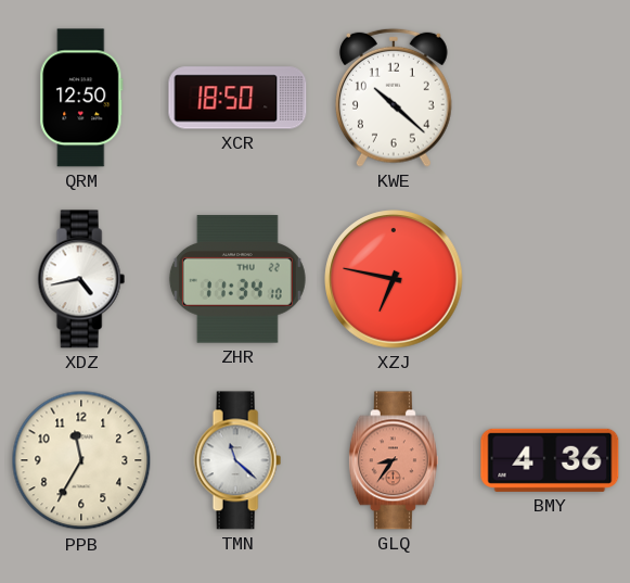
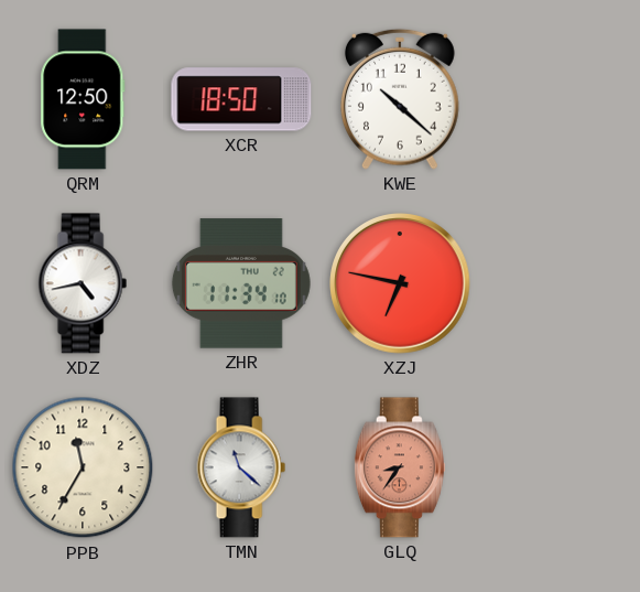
BMY: 4:36 -> none
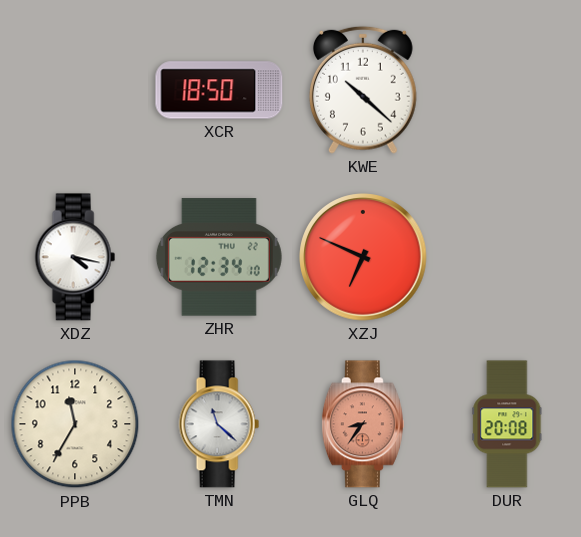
QRM: 12:50 -> none
XDZ: 4:43 -> 4:17
ZHR: 11:34 -> 12:34
XZJ: 6:47 -> 6:49
DUR: none -> 20:08
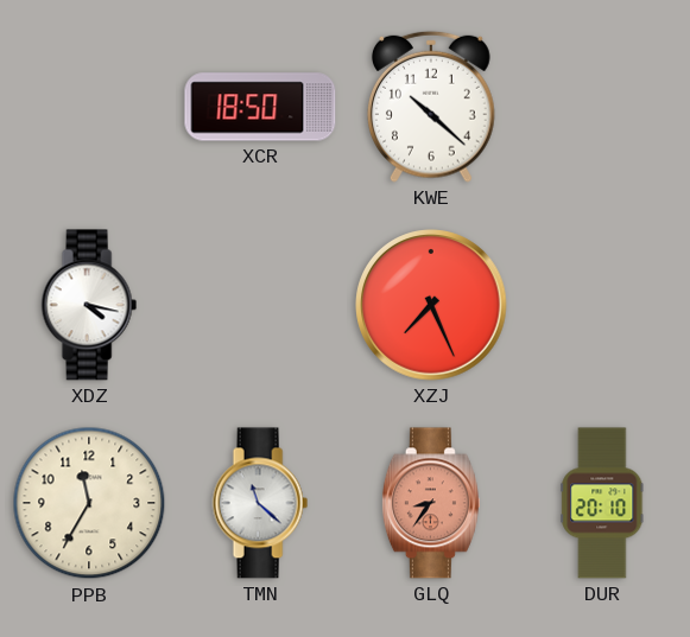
ZHR: 12:34 -> none
XZJ: 6:49 -> 7:26
DUR: 20:08 -> 20:10
